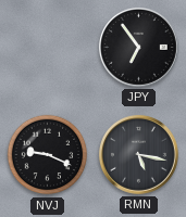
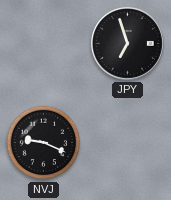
JPY: 6:54 -> 6:57
RMN: 5:17 -> none
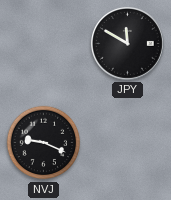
JPY: 6:57 -> 11:50
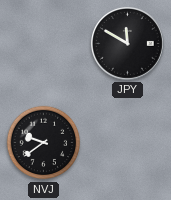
NVJ: 9:19 -> 9:39
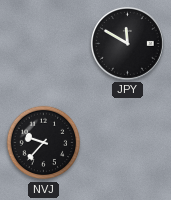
NVJ: 9:39 -> 9:37
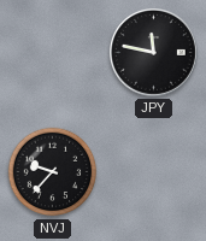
JPY: 11:50 -> 11:47
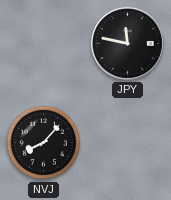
NVJ: 9:37 -> 8:07
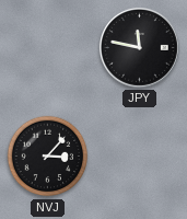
NVJ: 8:07 -> 3:07
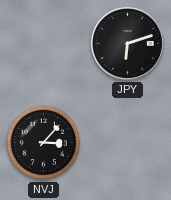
JPY: 11:47 -> 6:12
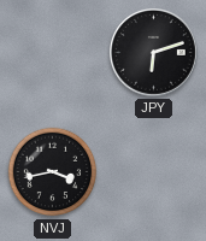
NVJ: 3:07 -> 3:43
